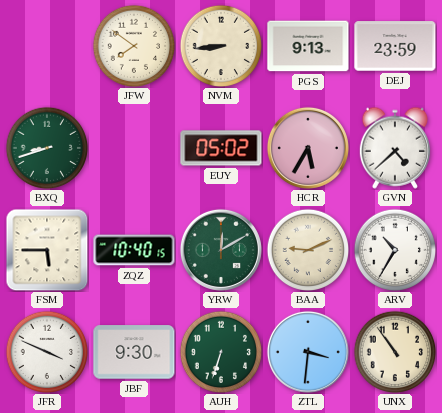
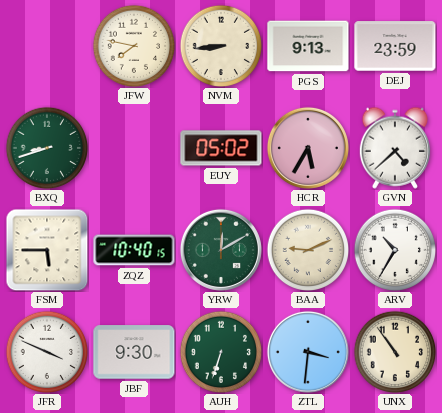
JFW: 7:51 -> 7:47
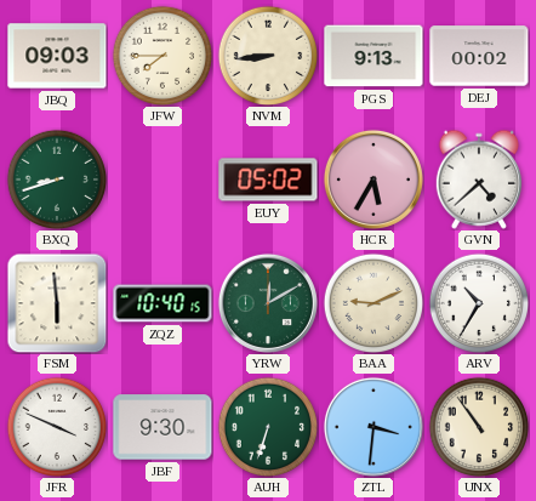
JBQ: none -> 09:03
JFW: 7:47 -> 7:45
DEJ: 23:59 -> 00:02
FSM: 5:45 -> 5:59
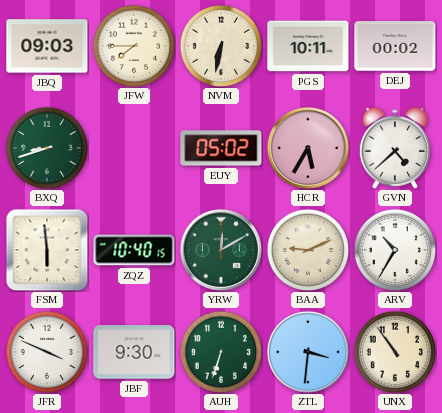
NVM: 8:44 -> 6:32
PGS: 9:13 -> 10:11
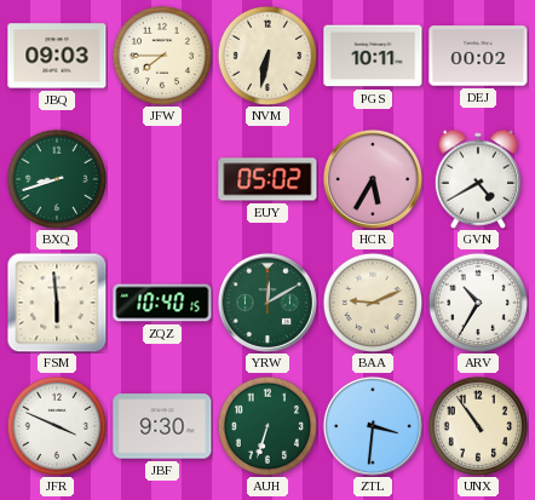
GVN: 4:38 -> 4:40
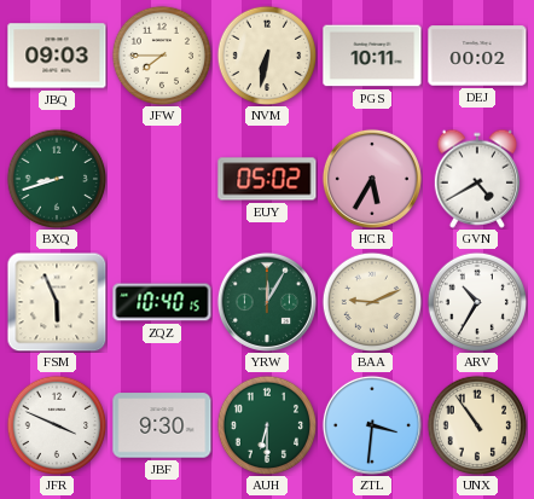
FSM: 5:59 -> 5:56
YRW: 12:10 -> 12:05
AUH: 6:33 -> 6:30
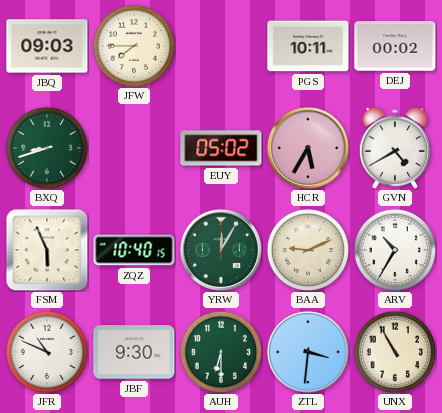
NVM: 6:32 -> none
JFR: 3:49 -> 10:49
UNX: 10:54 -> 10:55
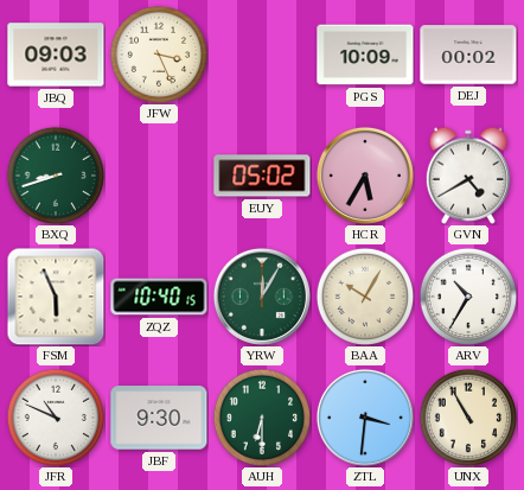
JFW: 7:45 -> 3:26
PGS: 10:11 -> 10:09
BAA: 9:11 -> 10:05
